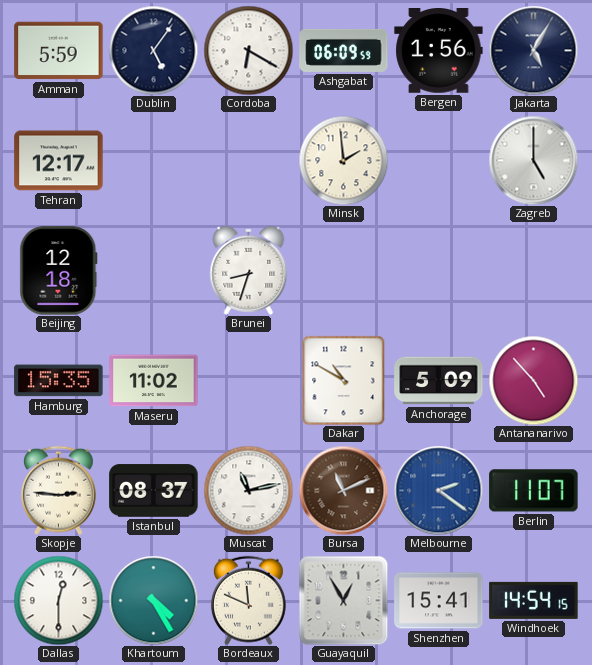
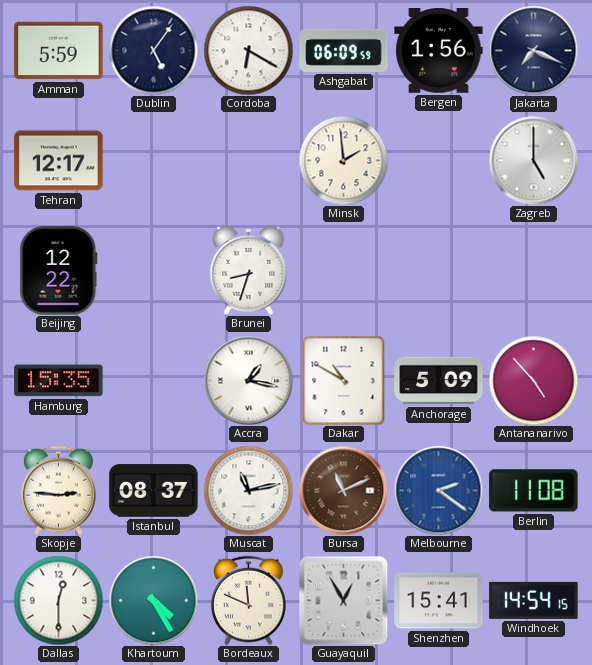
Jakarta: 5:05 -> 7:19
Beijing: 12:18 -> 12:22
Maseru: 11:02 -> none
Accra: none -> 1:17
Berlin: 11:07 -> 11:08
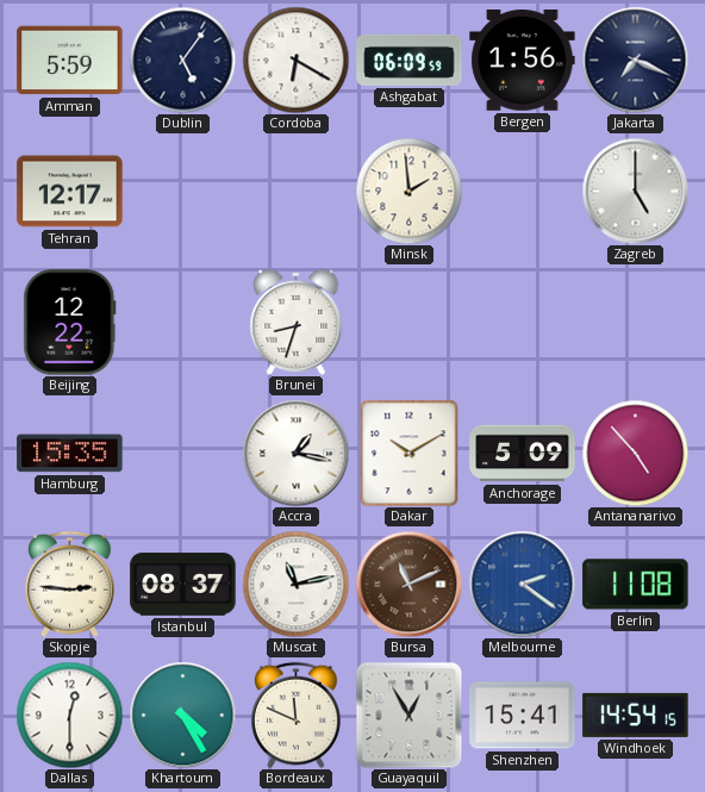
Dakar: 10:50 -> 10:10
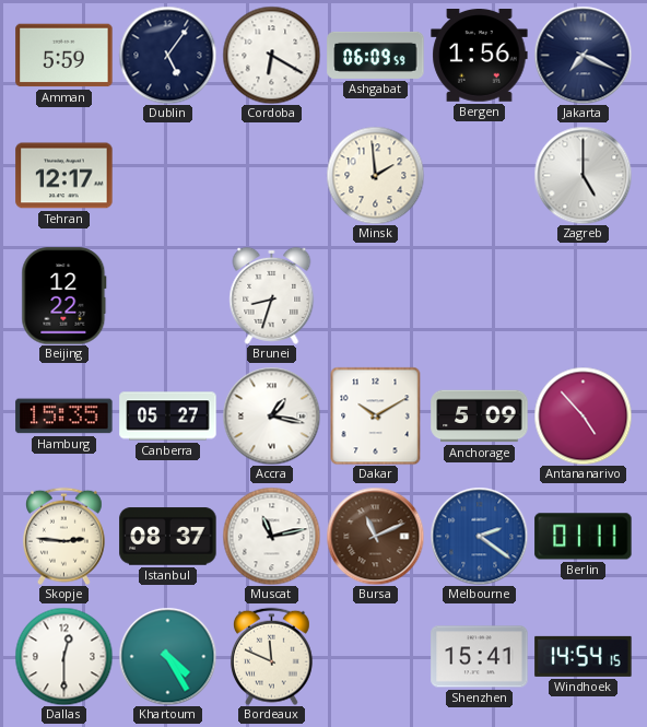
Canberra: none -> 05:27
Berlin: 11:08 -> 01:11
Guayaquil: 12:55 -> none
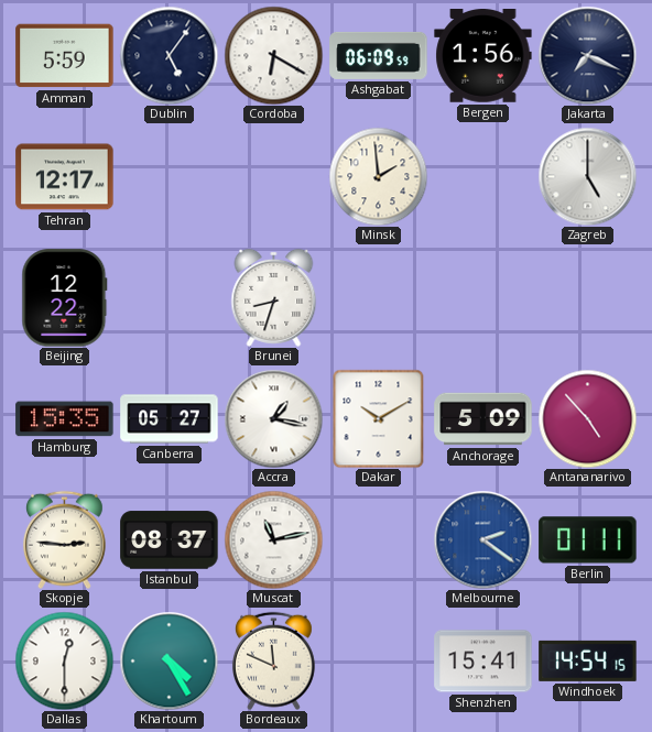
Bursa: 11:11 -> none
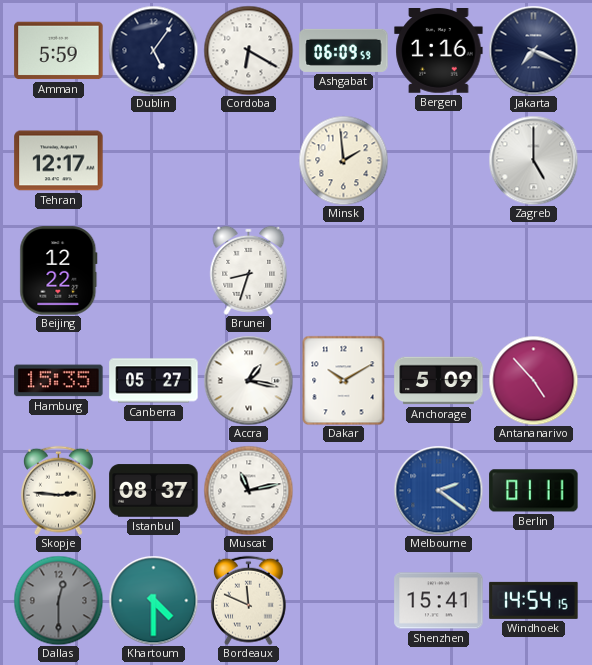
Bergen: 1:56 -> 1:16
Dallas dial: white -> grey
Khartoum: 4:25 -> 4:30
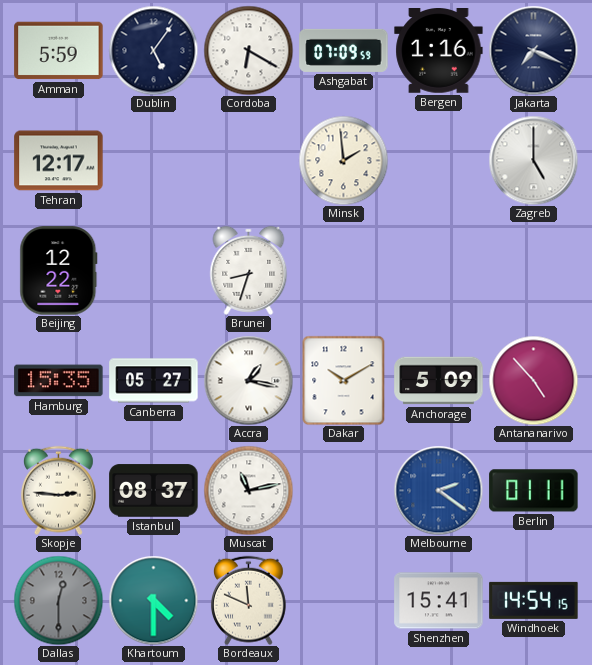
Ashgabat: 06:09 -> 07:09
